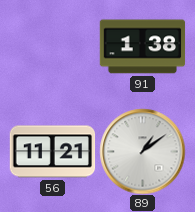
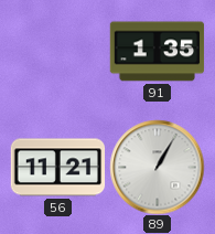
91: 1:38 -> 1:35
89: 1:09 -> 1:05
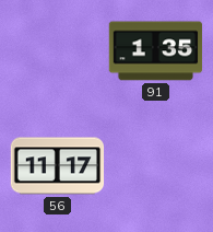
56: 11:21 -> 11:17
89: 1:05 -> none
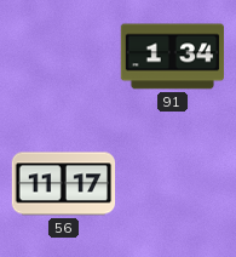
91: 1:35 -> 1:34
